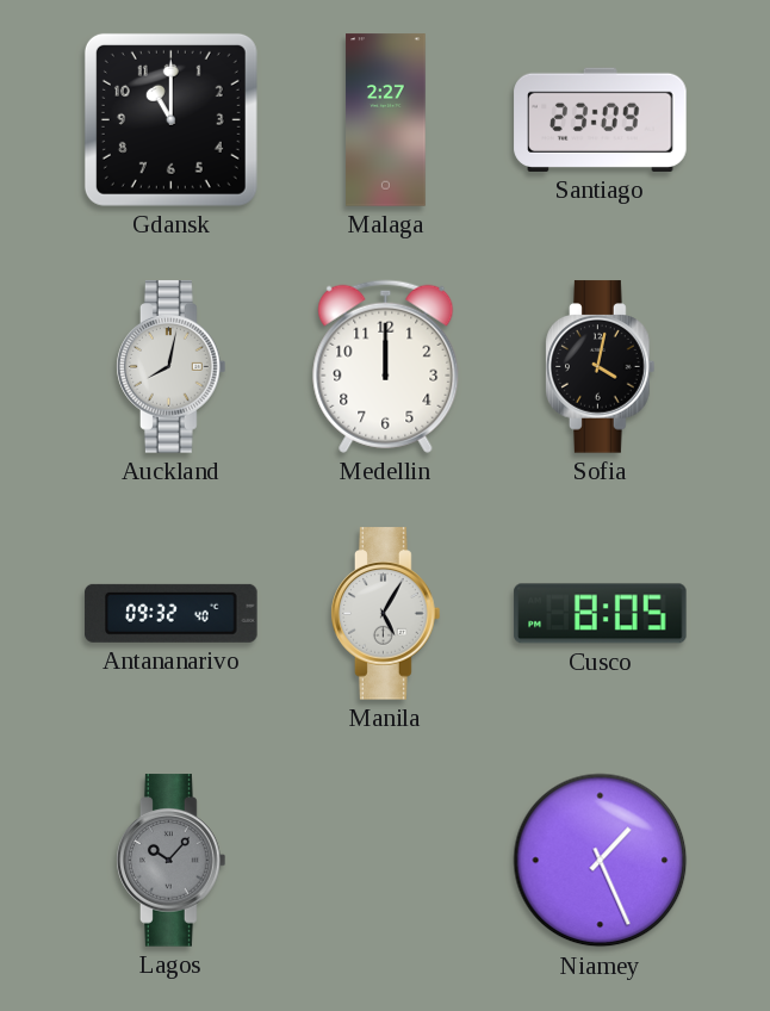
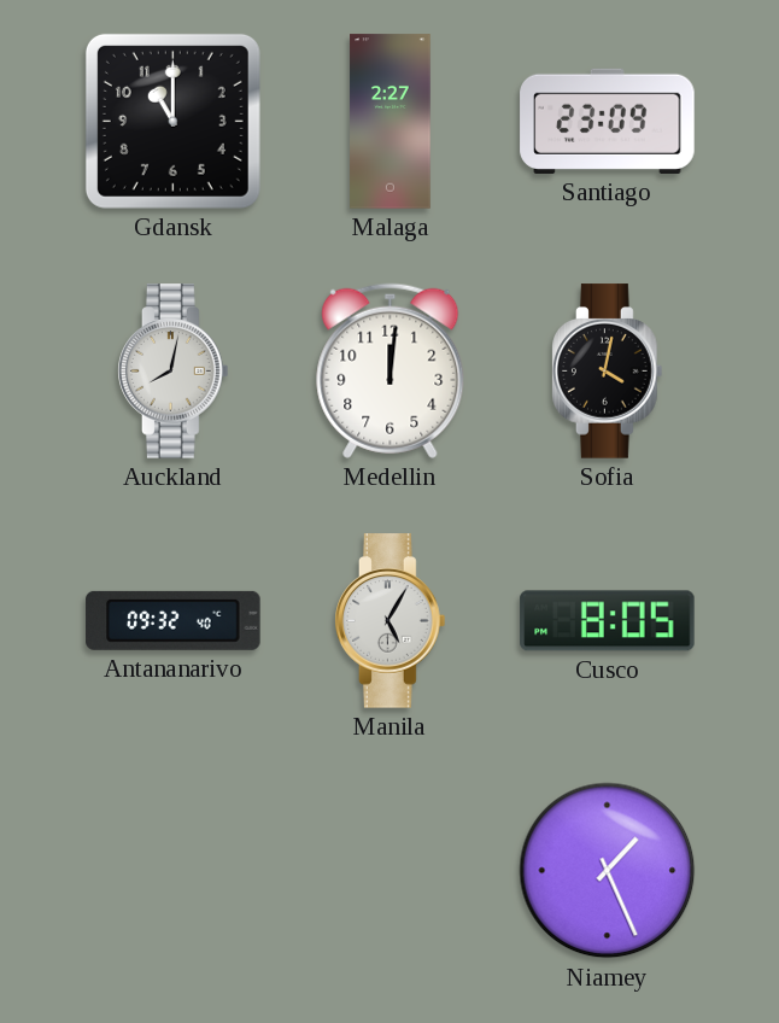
Medellin: 12:00 -> 12:01
Lagos: 10:07 -> none
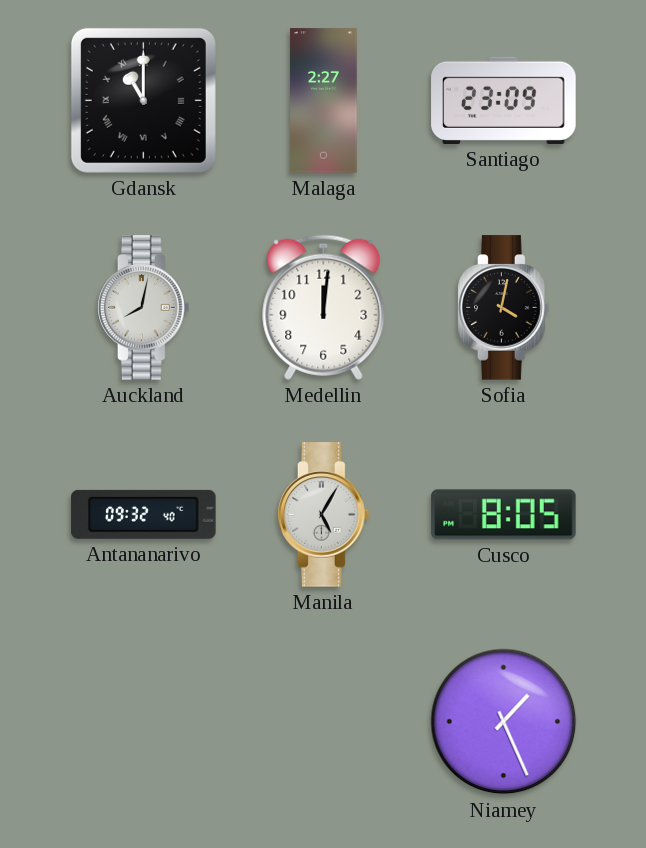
Gdansk numerals: Arabic -> Roman
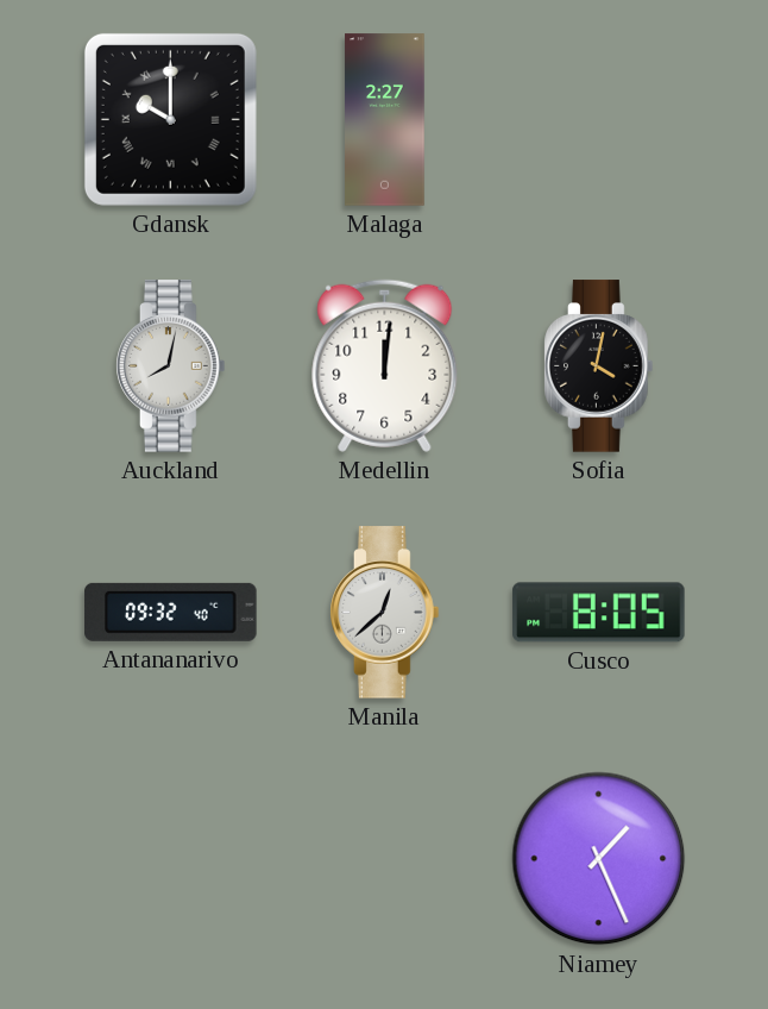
Gdansk: 11:00 -> 10:00
Santiago: 23:09 -> none
Manila: 5:05 -> 12:38
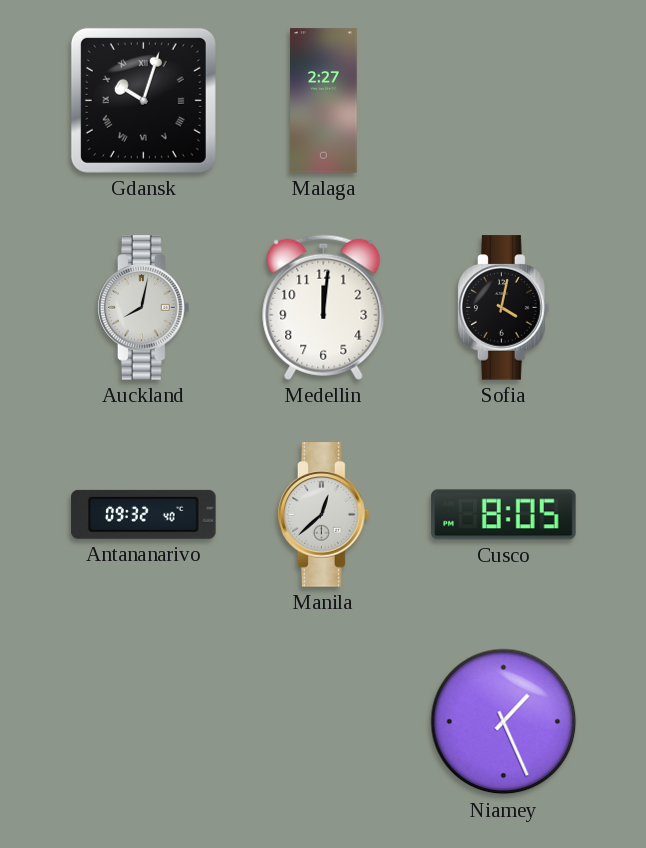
Gdansk: 10:00 -> 10:03
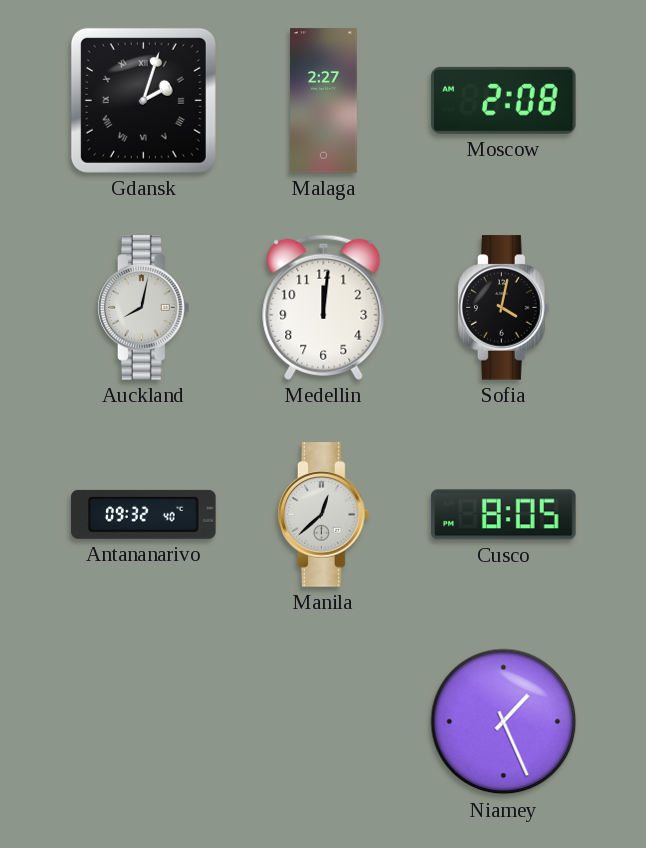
Gdansk: 10:03 -> 2:03
Moscow: none -> 2:08
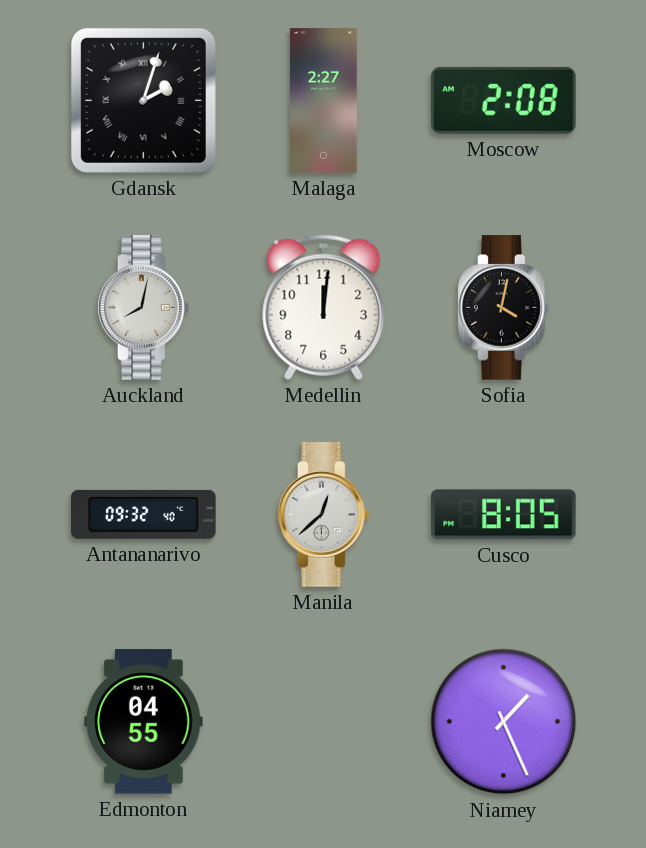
Edmonton: none -> 04:55
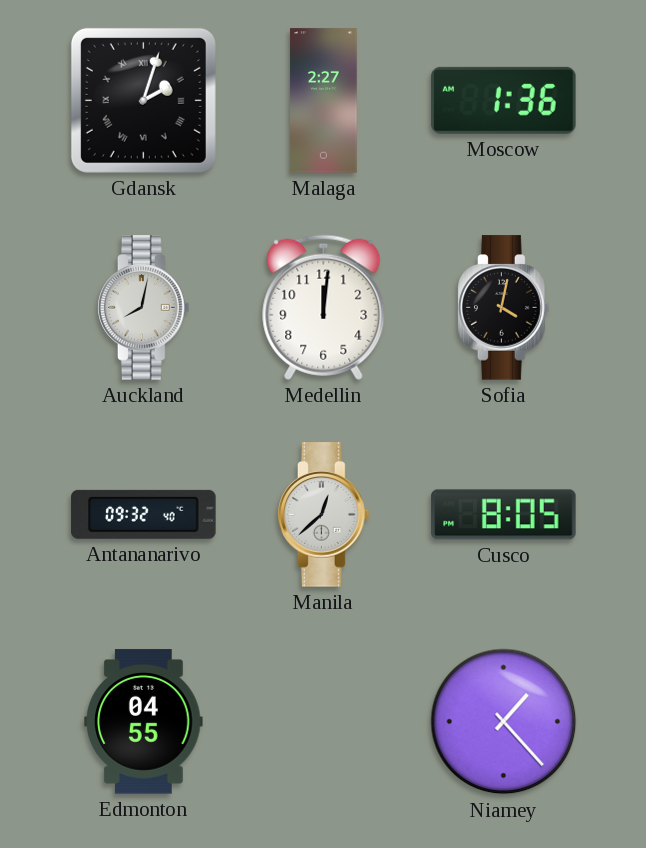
Moscow: 2:08 -> 1:36
Niamey: 1:26 -> 1:23
